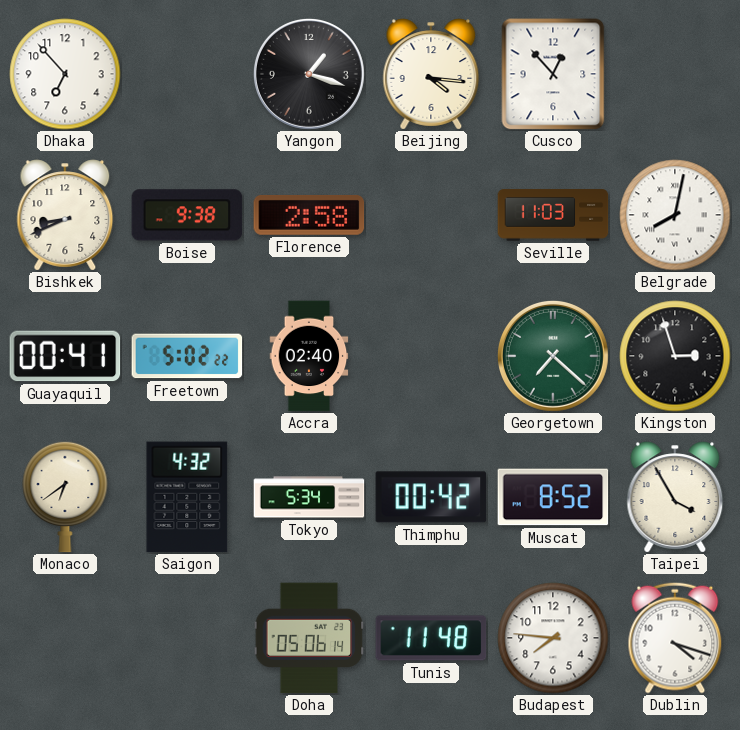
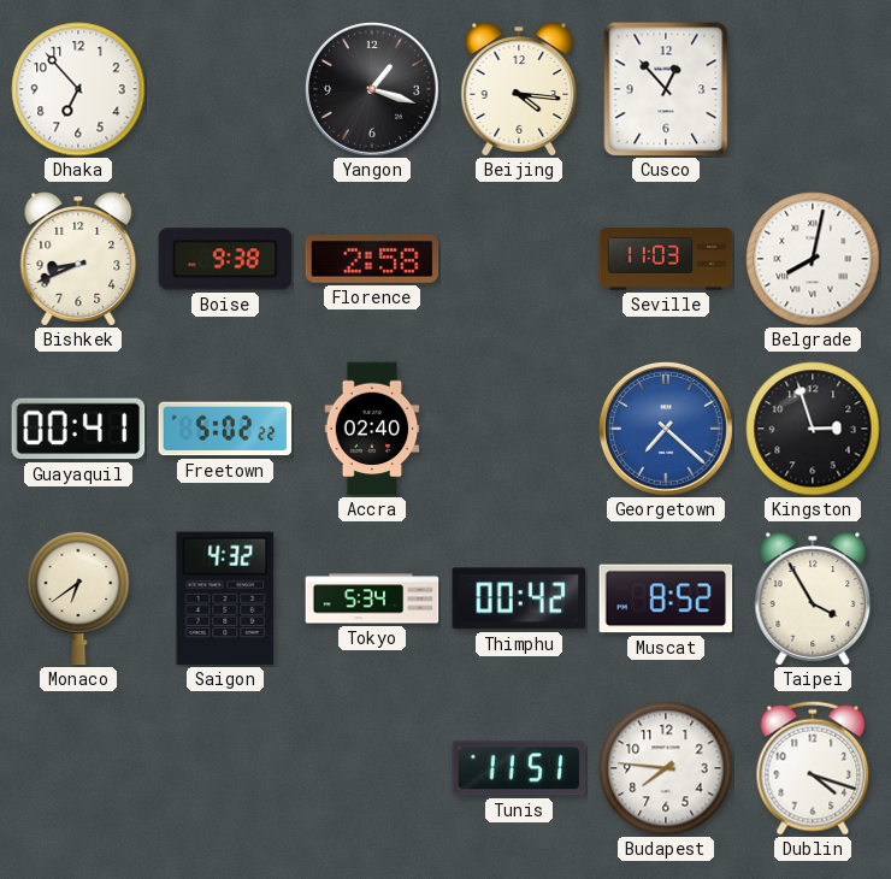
Georgetown dial: green -> blue
Doha: 05:06 -> none
Tunis: 11:48 -> 11:51
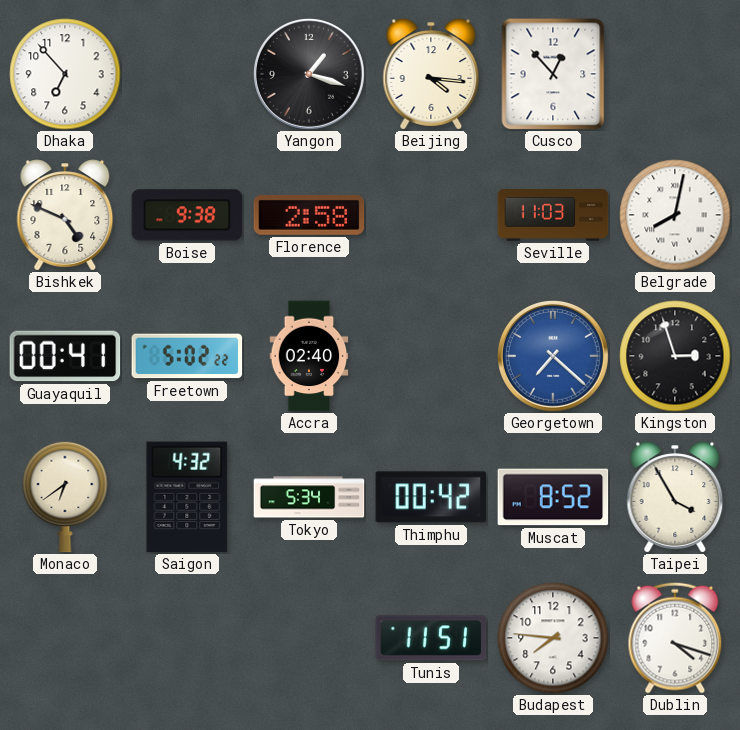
Bishkek: 8:41 -> 4:49
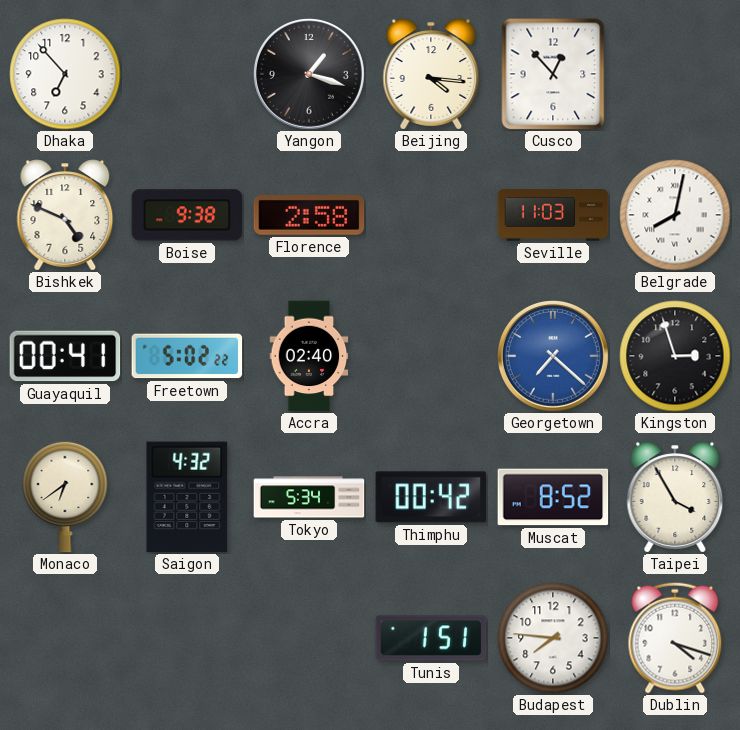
Tunis: 11:51 -> 1:51
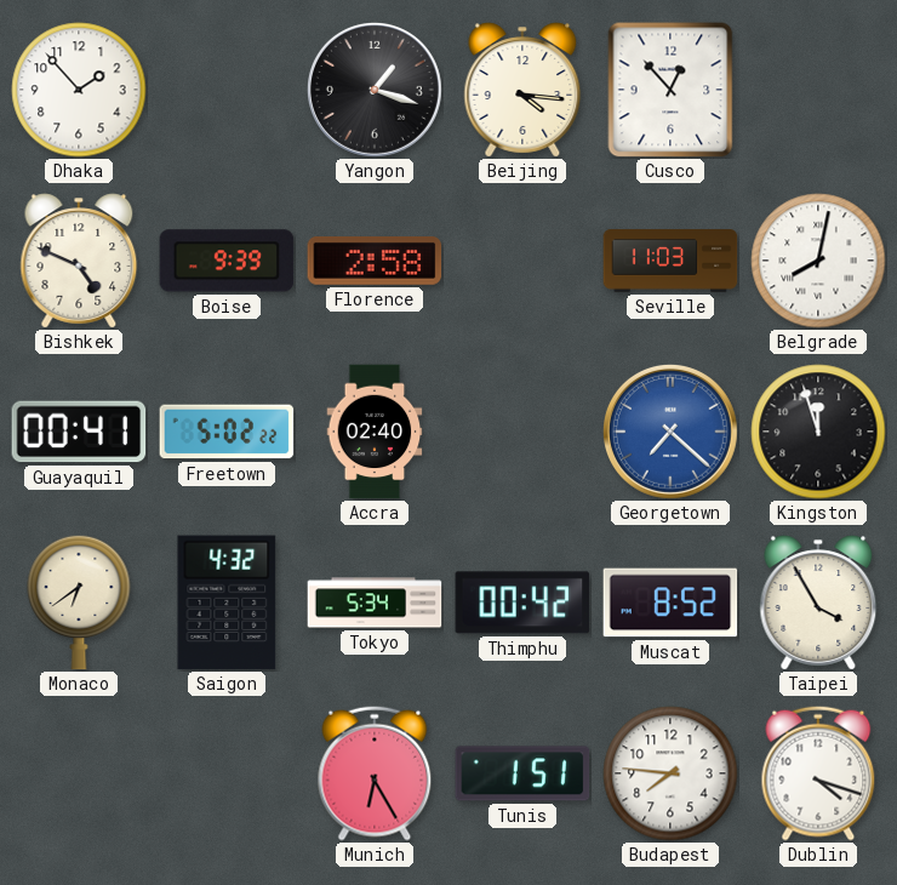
Dhaka: 6:53 -> 1:53
Boise: 9:38 -> 9:39
Kingston: 2:57 -> 11:57
Munich: none -> 6:25
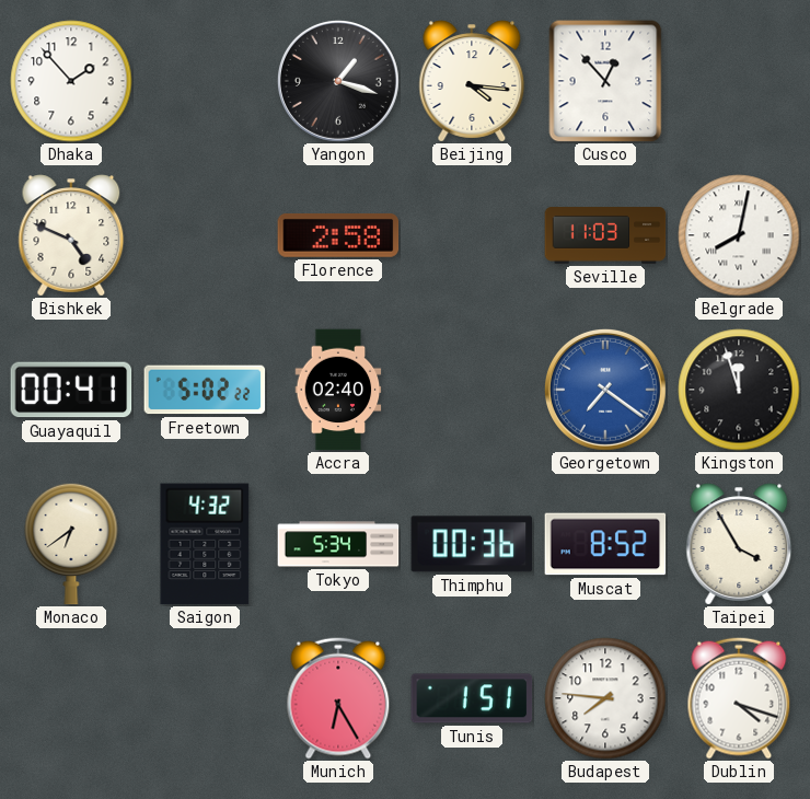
Boise: 9:39 -> none
Georgetown: 7:22 -> 7:21
Thimphu: 00:42 -> 00:36
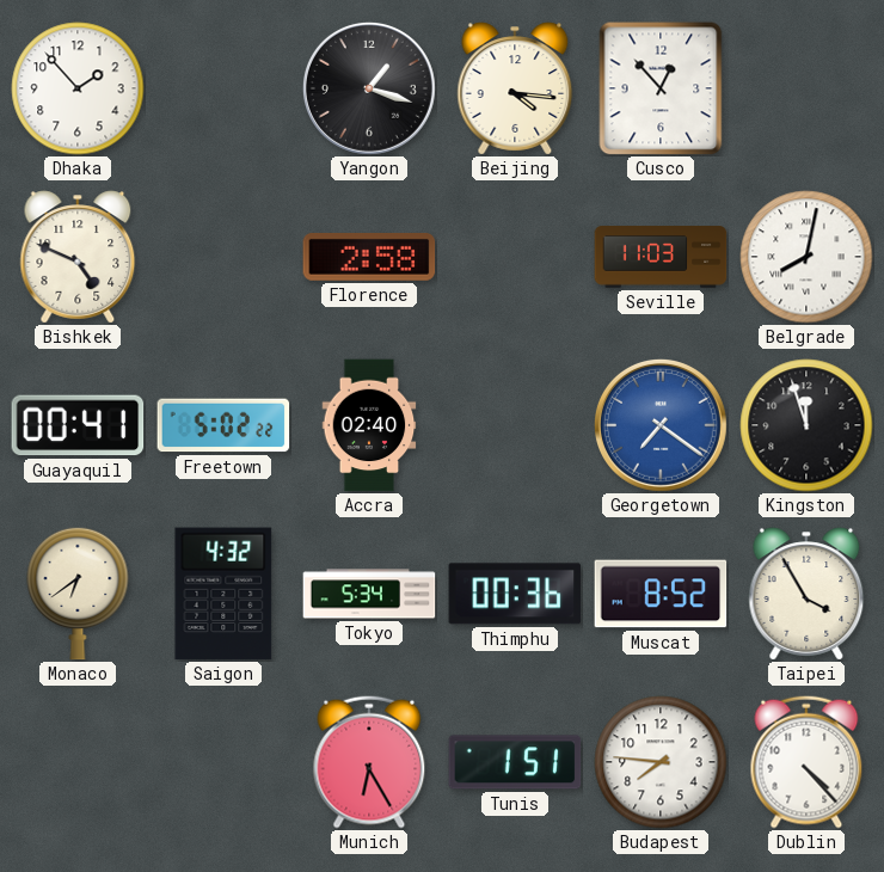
Dublin: 4:18 -> 4:23
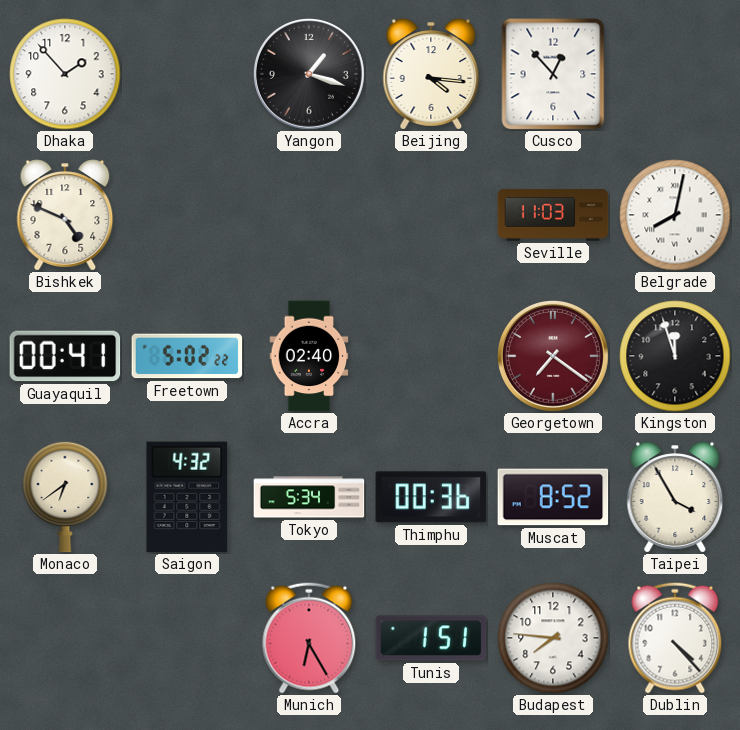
Florence: 2:58 -> none
Georgetown dial: blue -> burgundy
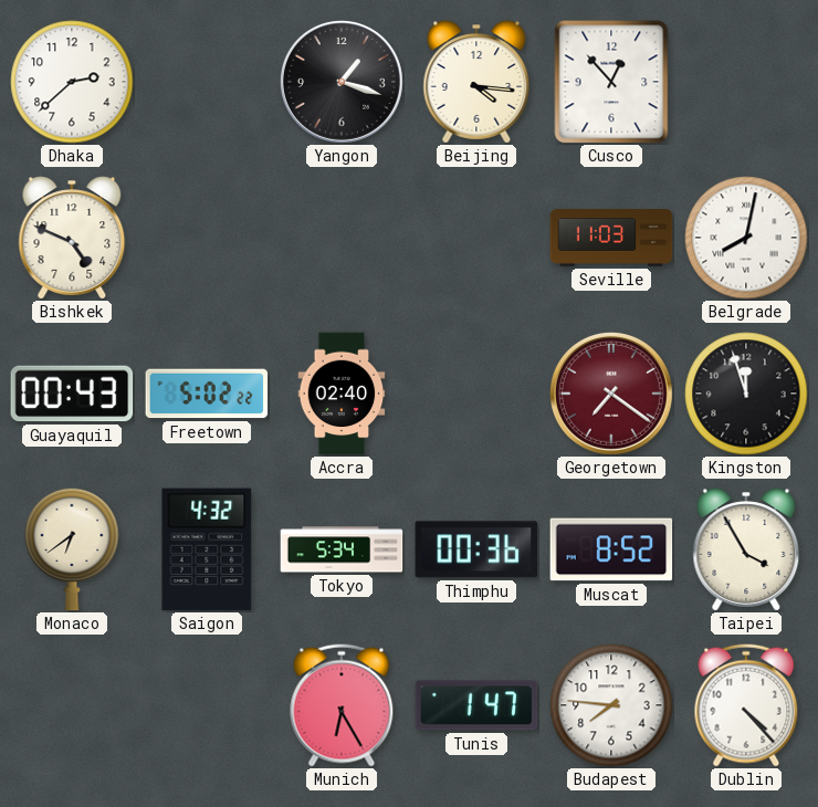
Dhaka: 1:53 -> 2:38
Guayaquil: 00:41 -> 00:43
Tunis: 1:51 -> 1:47
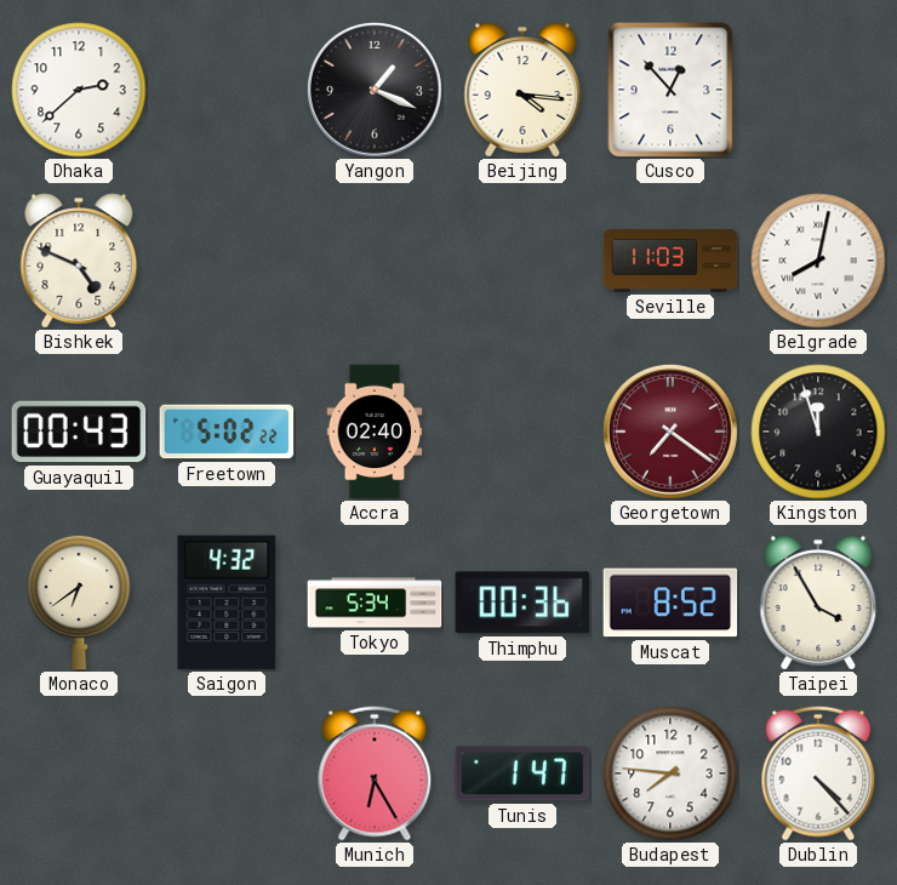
Yangon: 1:18 -> 1:19
